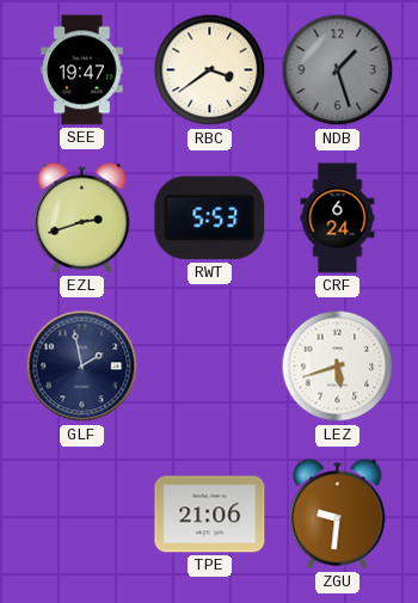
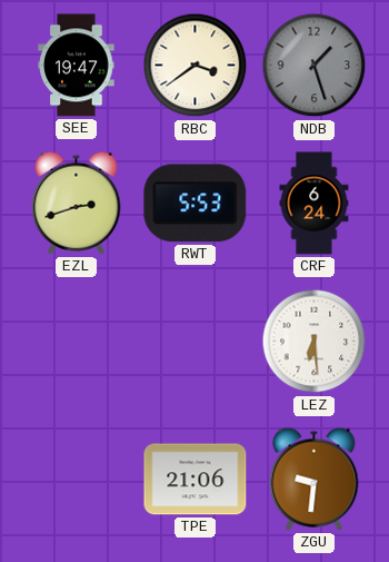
GLF: 1:58 -> none
LEZ: 5:42 -> 6:29
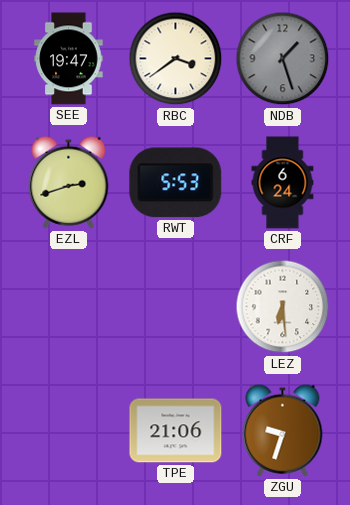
ZGU: 9:31 -> 9:33
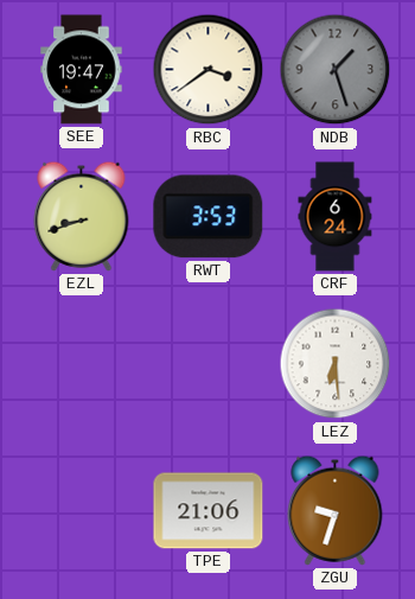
EZL: 2:42 -> 8:42
RWT: 5:53 -> 3:53
